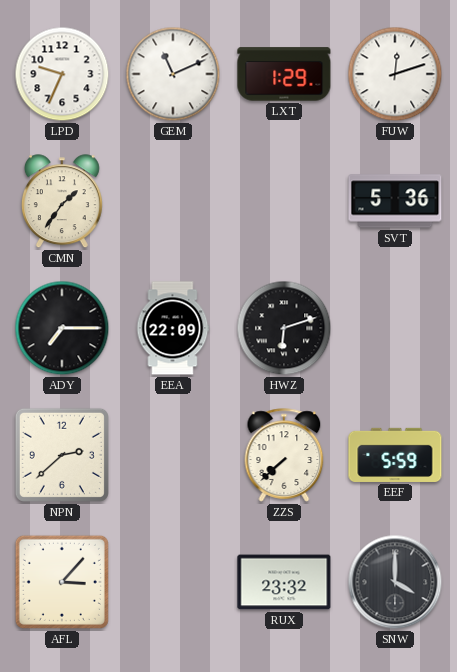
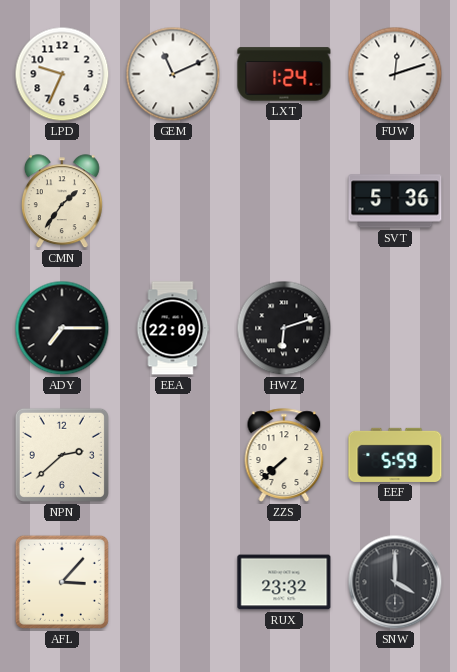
LXT: 1:29 -> 1:24
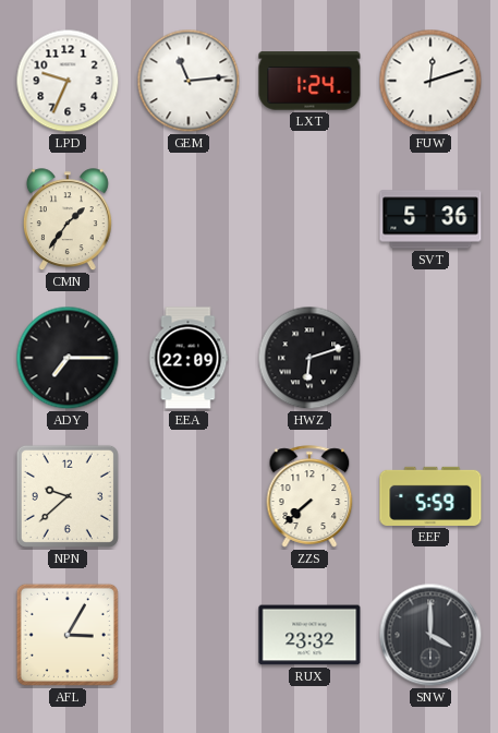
GEM: 11:11 -> 11:14
NPN: 2:38 -> 9:38
AFL: 3:07 -> 3:05
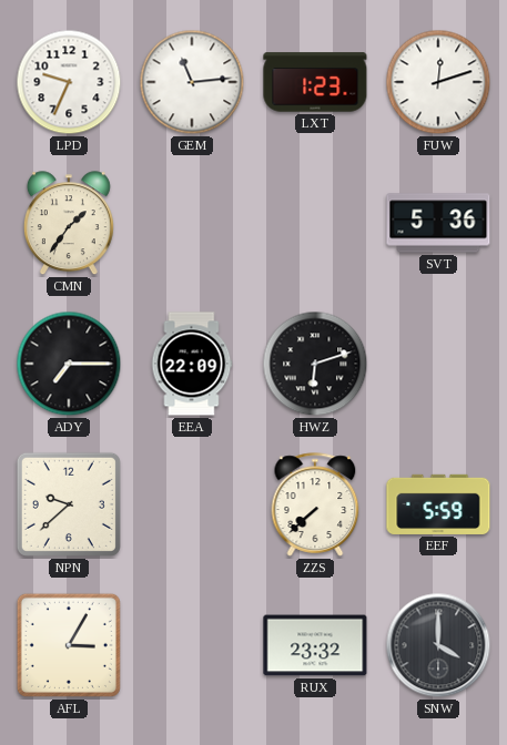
LXT: 1:24 -> 1:23
